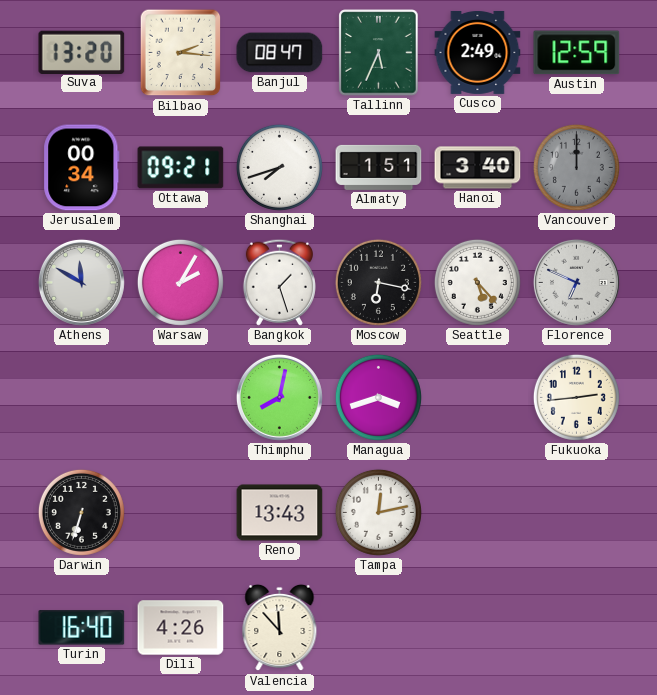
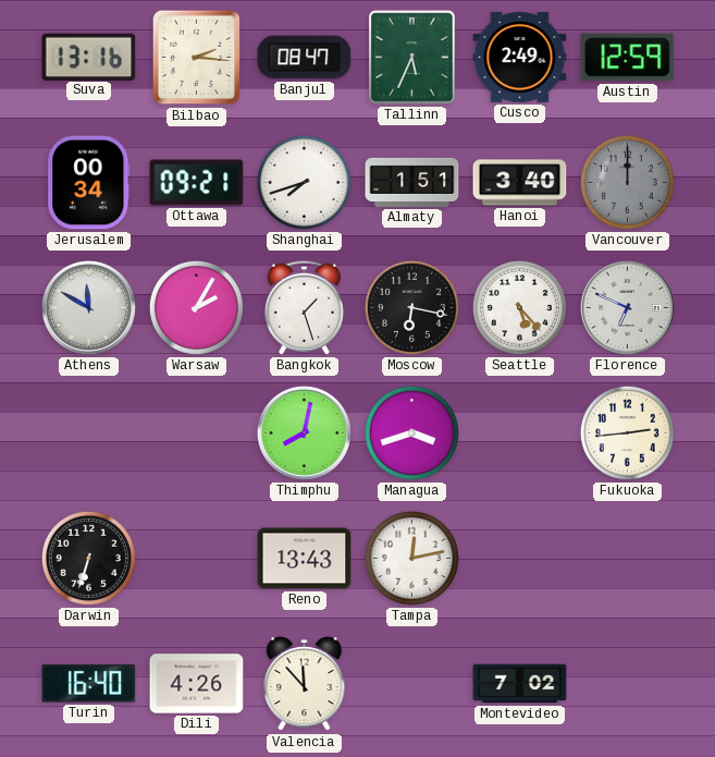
Suva: 13:20 -> 13:16
Montevideo: none -> 7:02
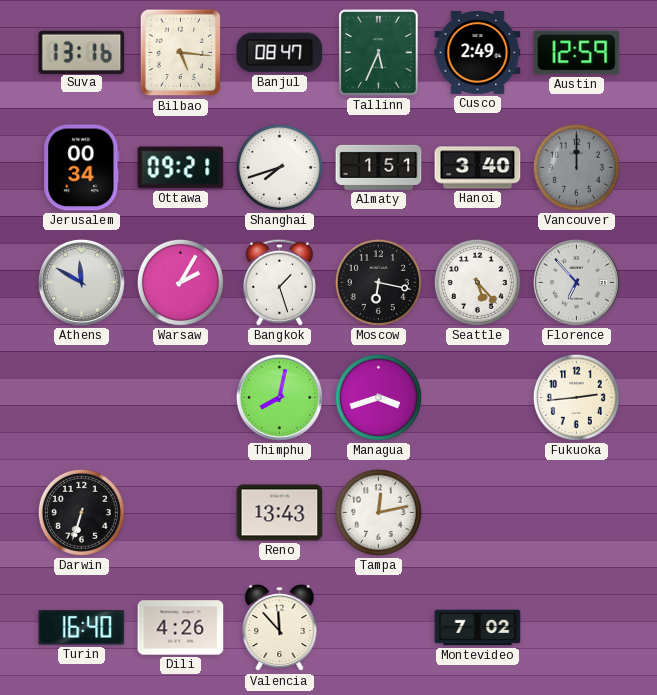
Bilbao: 2:16 -> 5:16
Florence: 6:49 -> 6:53
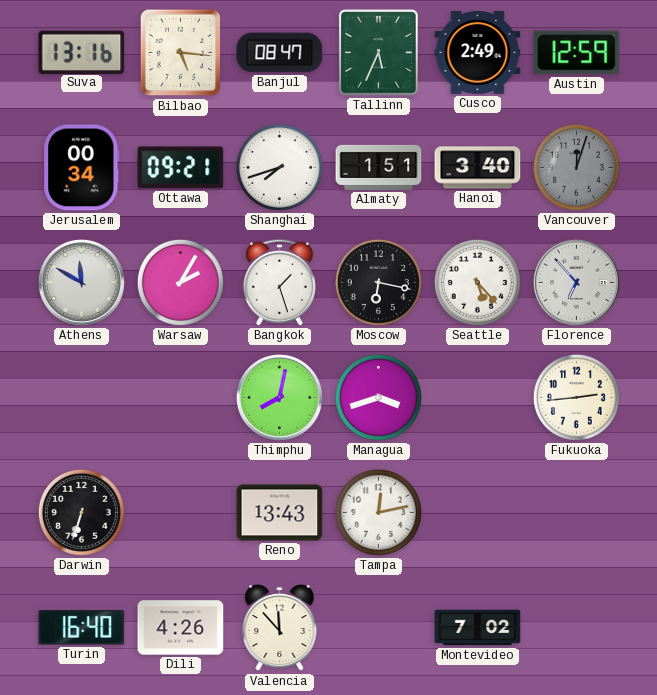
Vancouver: 12:00 -> 12:03
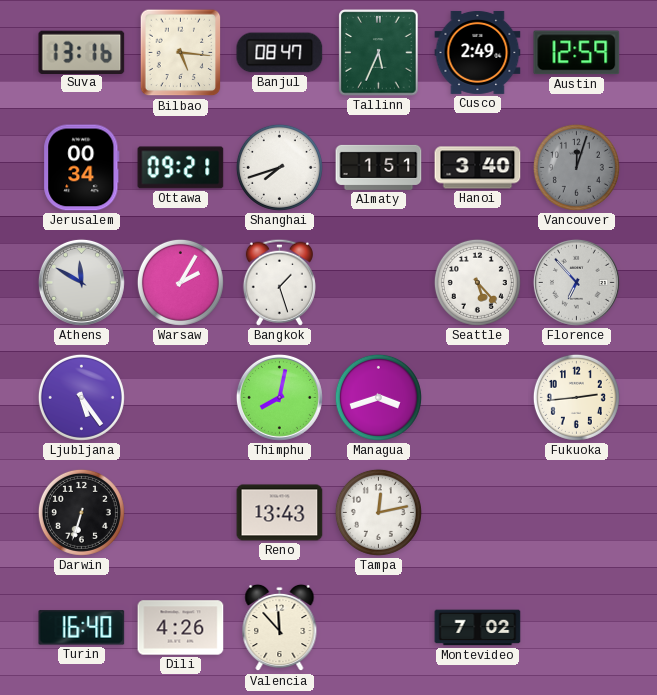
Moscow: 6:17 -> none
Ljubljana: none -> 5:24
